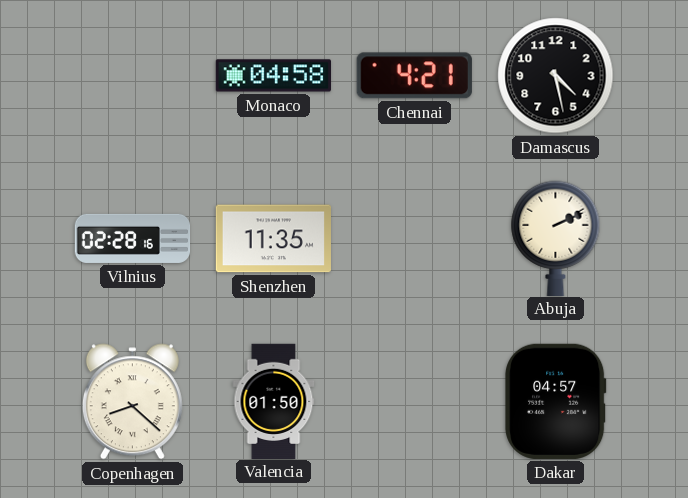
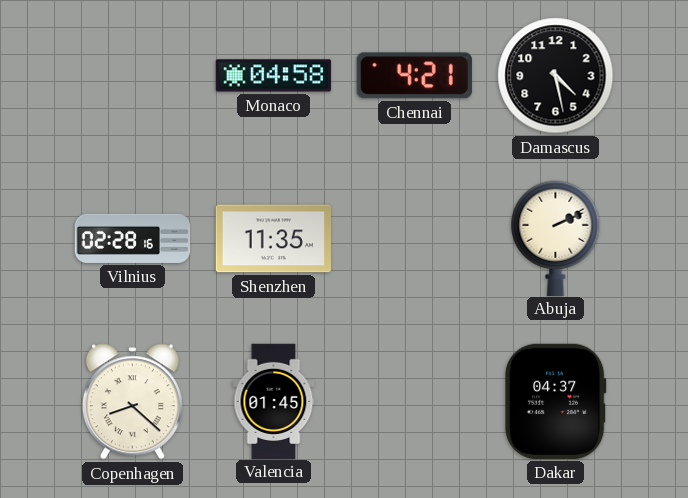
Valencia: 01:50 -> 01:45
Dakar: 04:57 -> 04:37
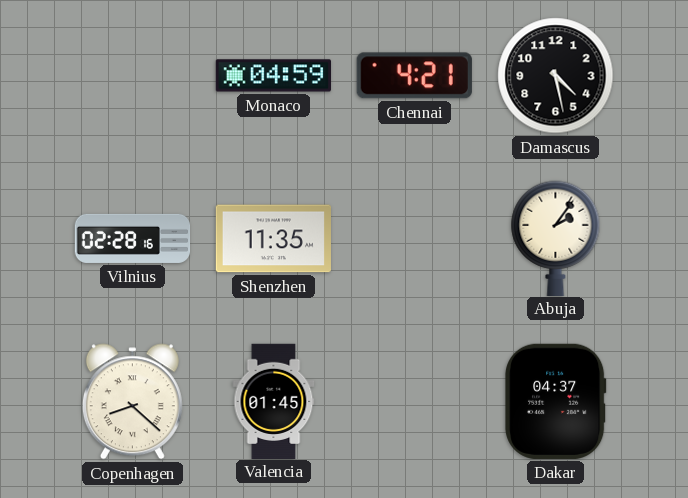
Monaco: 04:58 -> 04:59
Abuja: 2:11 -> 2:06
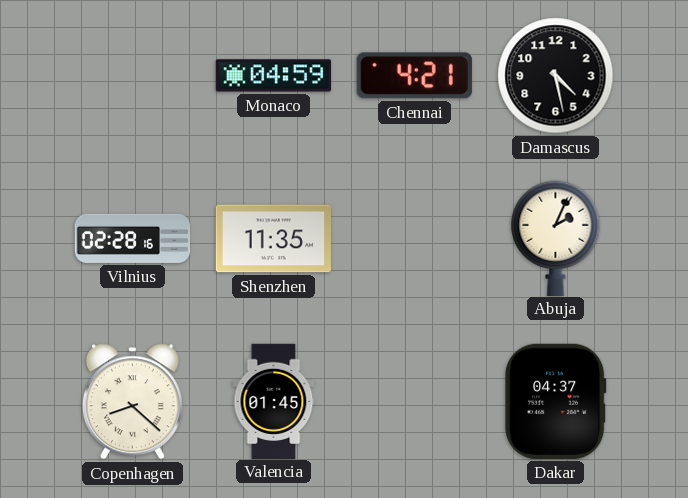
Abuja: 2:06 -> 2:04
